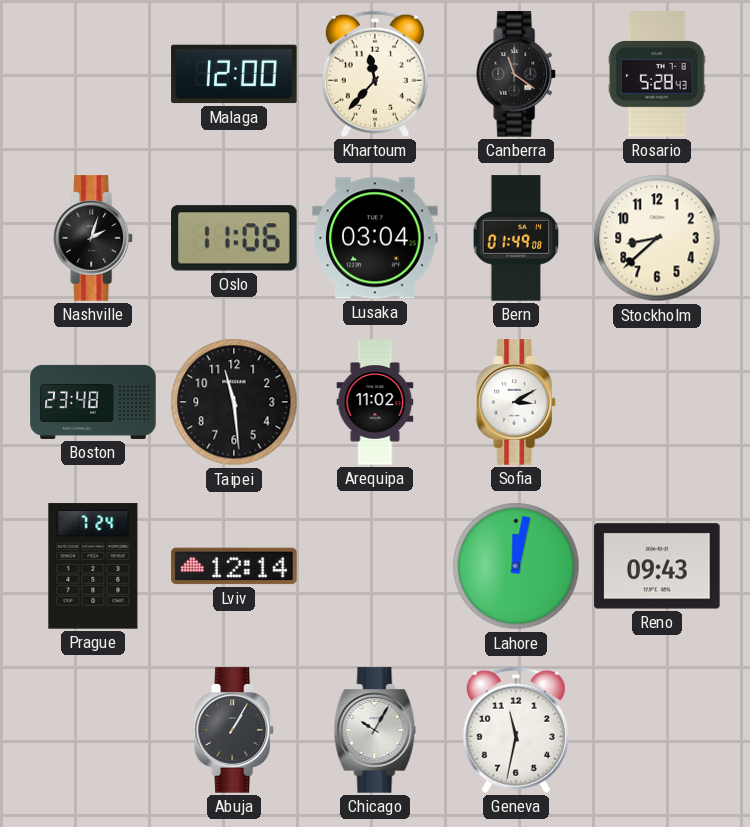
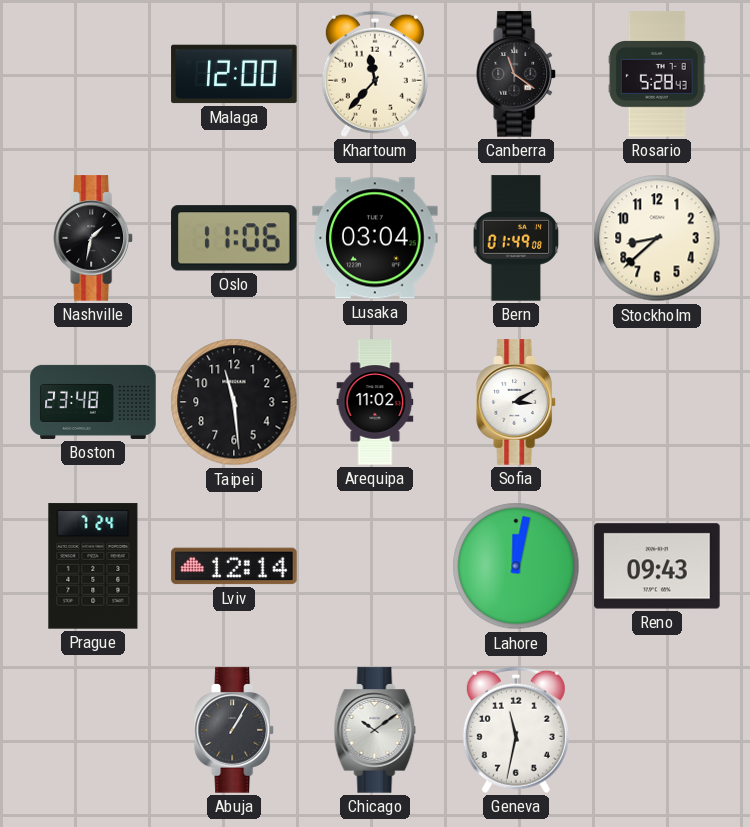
Nashville: 2:03 -> 1:32
Chicago: 10:05 -> 10:09
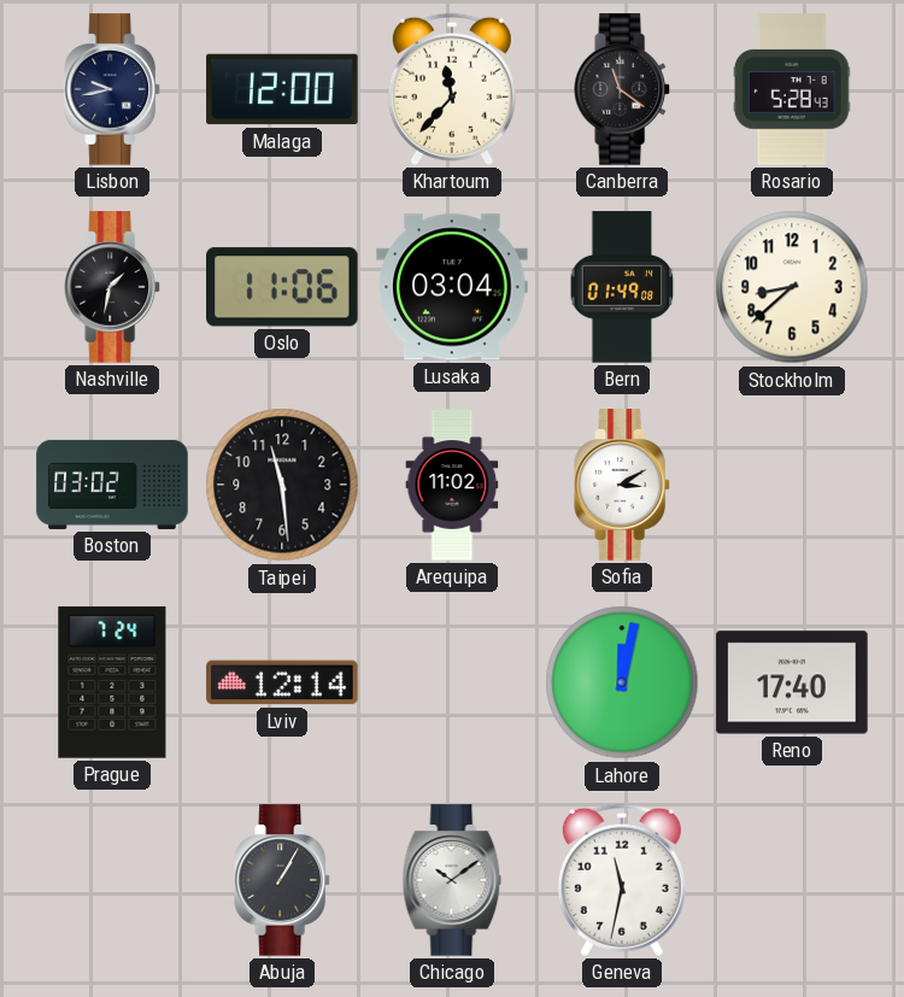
Lisbon: none -> 9:43
Boston: 23:48 -> 03:02
Reno: 09:43 -> 17:40
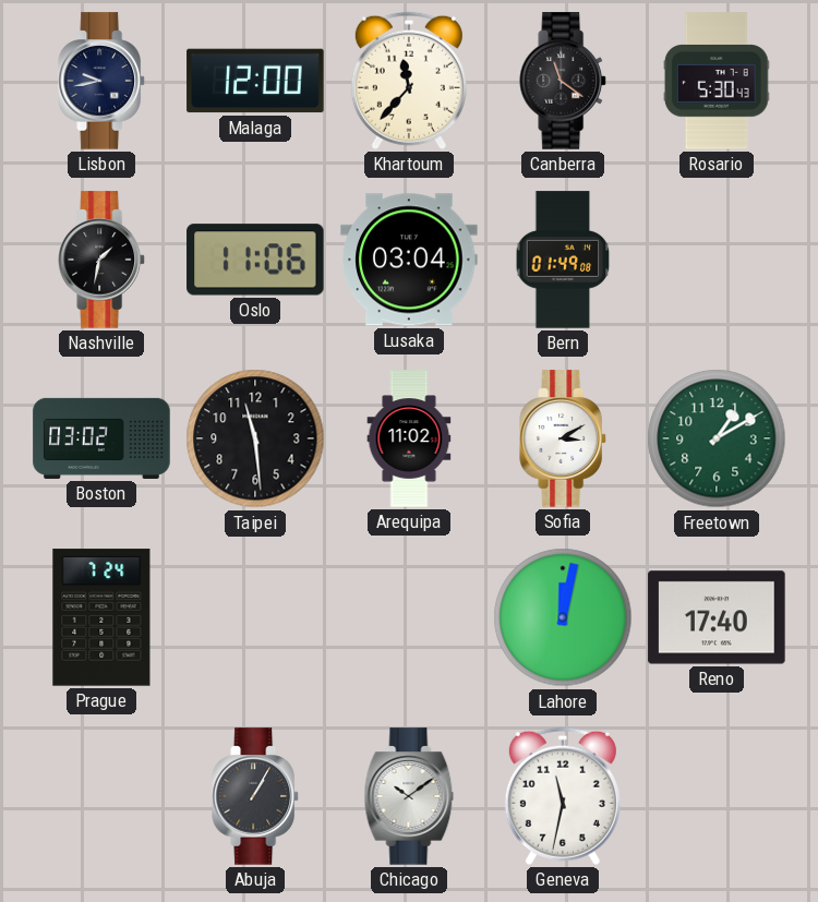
Rosario: 5:28 -> 5:30
Stockholm: 8:38 -> none
Freetown: none -> 1:10
Lviv: 12:14 -> none
